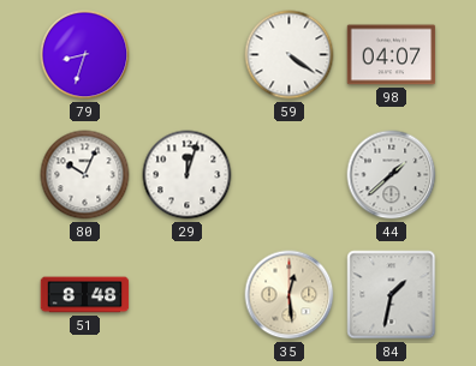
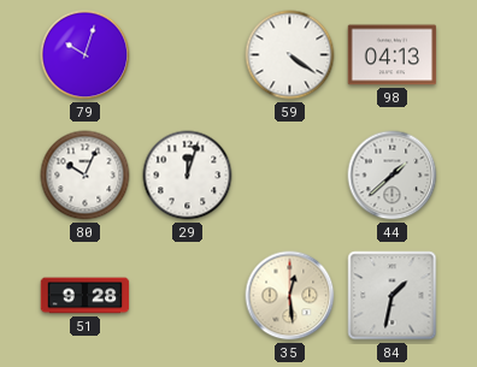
79: 8:33 -> 10:03
98: 04:07 -> 04:13
51: 8:48 -> 9:28
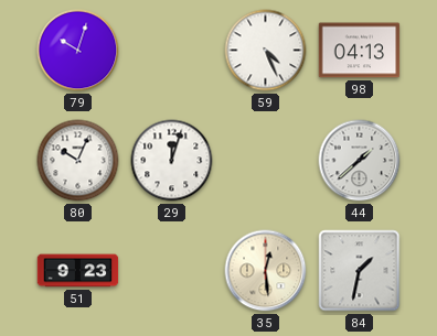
59: 4:21 -> 4:26
51: 9:28 -> 9:23
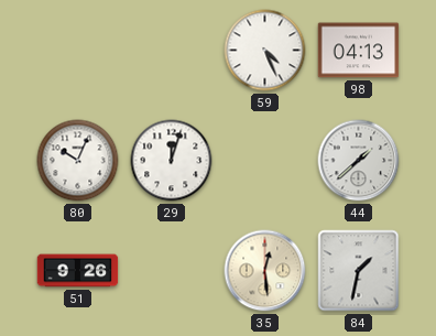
79: 10:03 -> none
51: 9:23 -> 9:26
